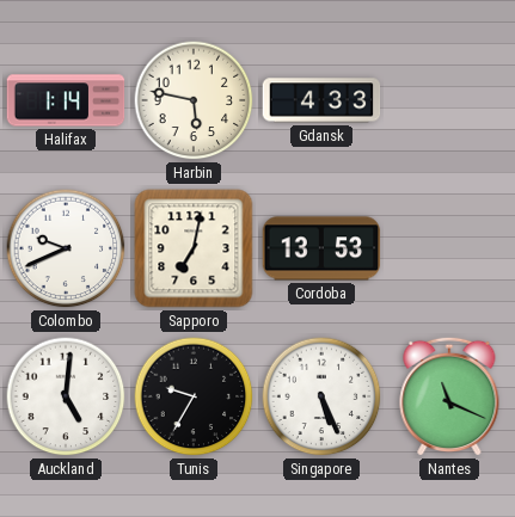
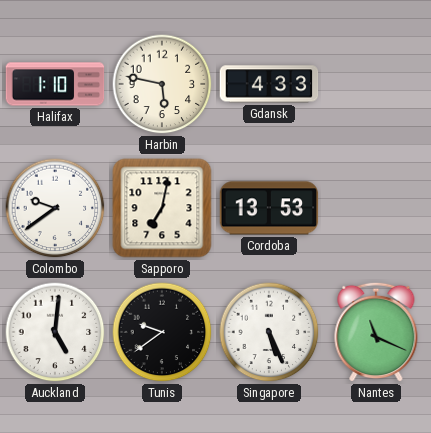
Halifax: 1:14 -> 1:10
Colombo: 9:41 -> 9:39
Tunis: 9:35 -> 9:39
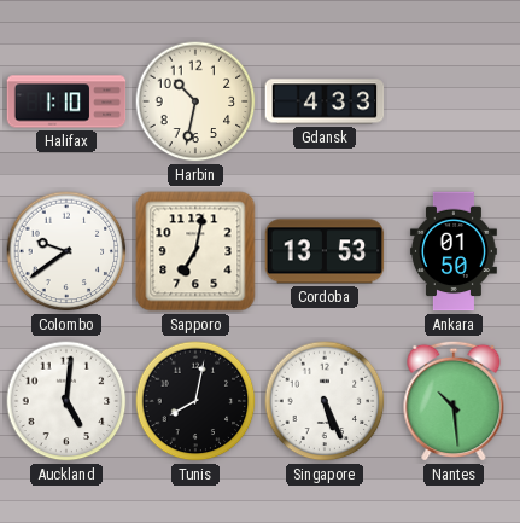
Harbin: 5:47 -> 10:32
Ankara: none -> 01:50
Tunis: 9:39 -> 8:02
Nantes: 11:19 -> 10:29
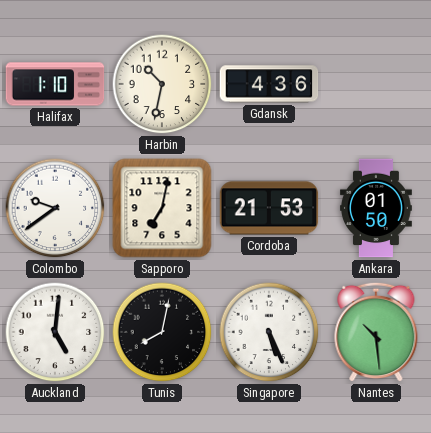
Gdansk: 4:33 -> 4:36
Cordoba: 13:53 -> 21:53
